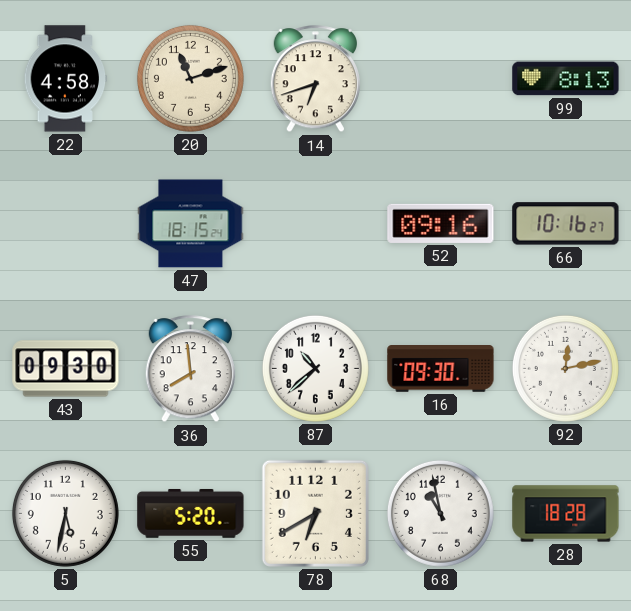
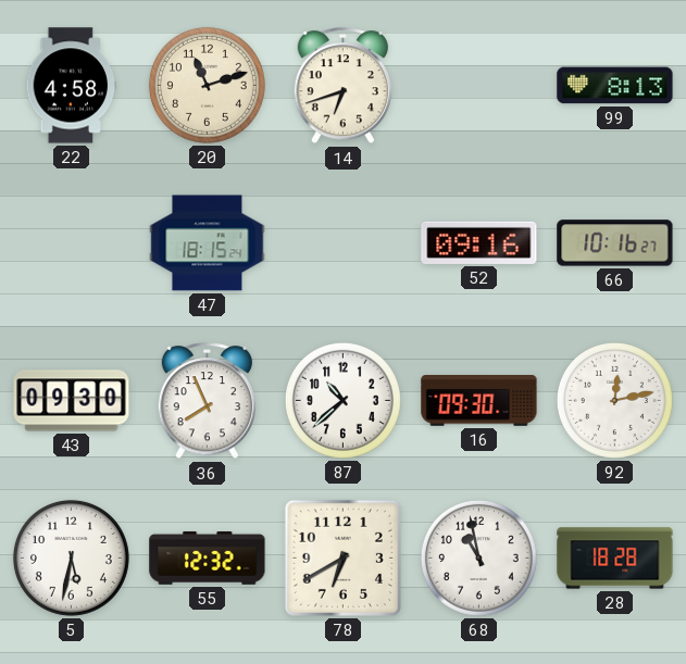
36: 7:59 -> 7:56
55: 5:20 -> 12:32
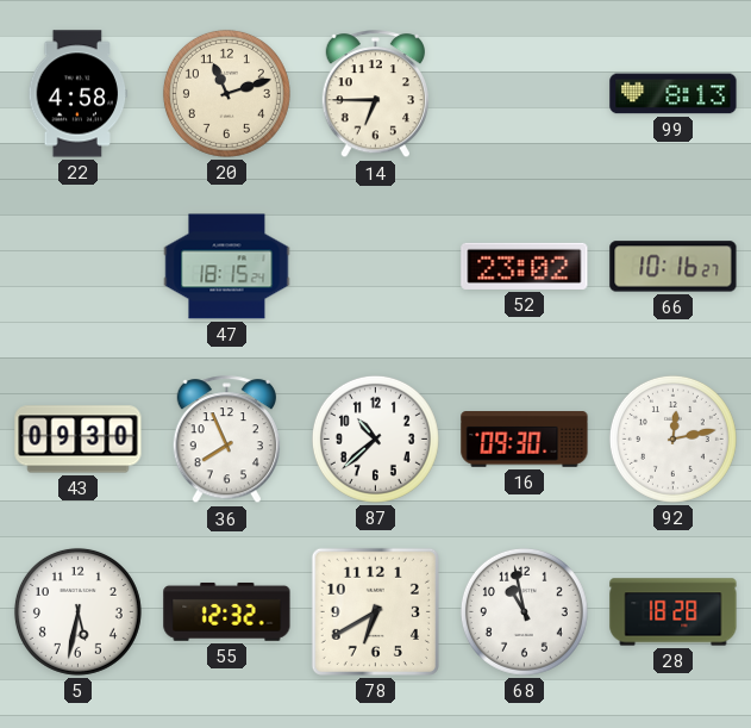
14: 6:42 -> 6:45
52: 09:16 -> 23:02
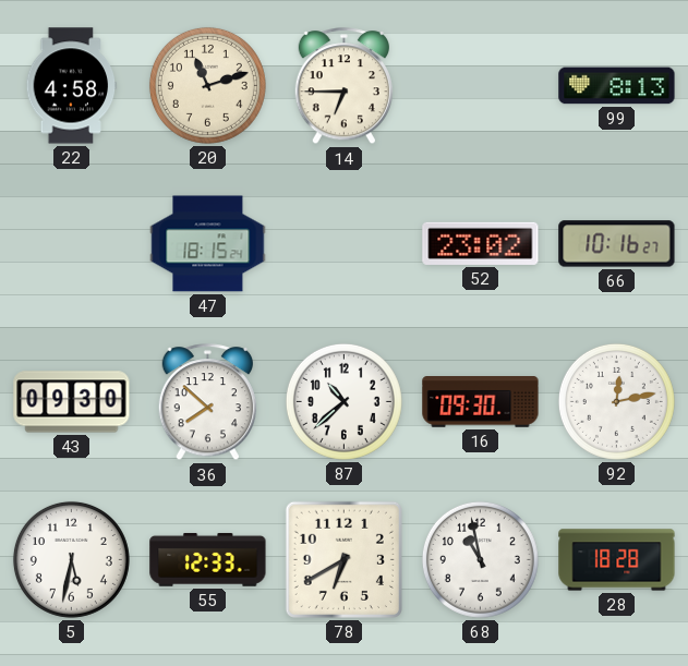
36: 7:56 -> 7:52
55: 12:32 -> 12:33
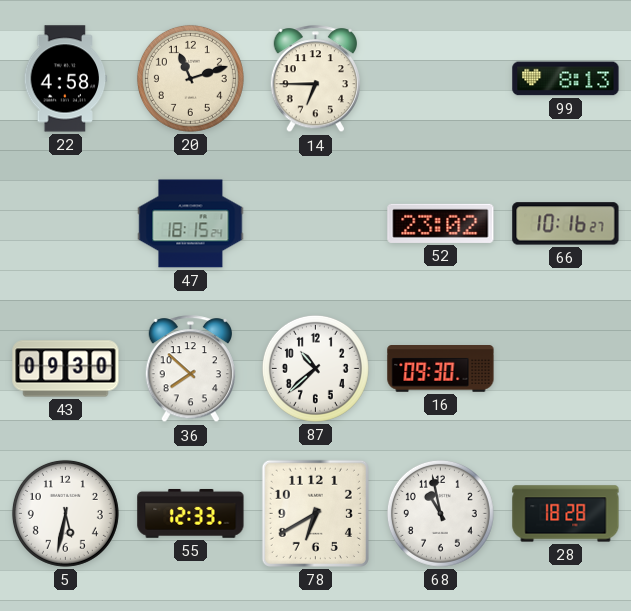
92: 12:13 -> none
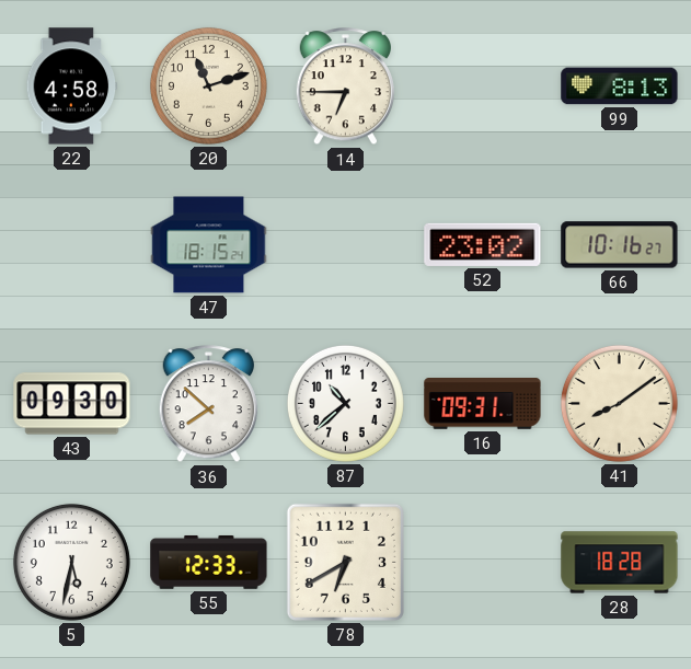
16: 09:30 -> 09:31
41: none -> 8:09
68: 10:58 -> none
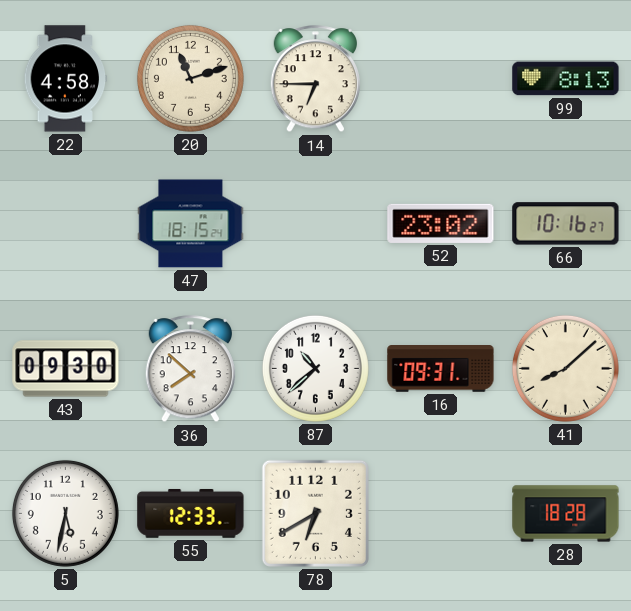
41: 8:09 -> 8:08
